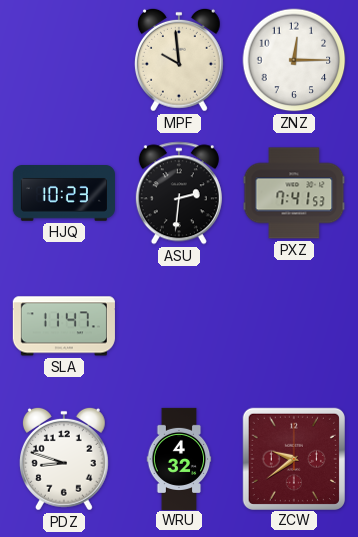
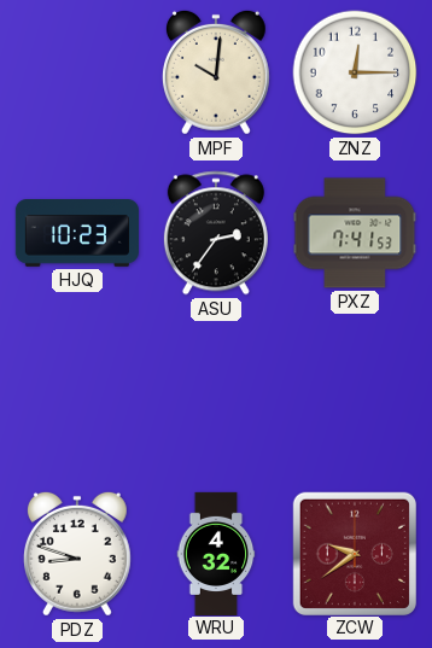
MPF: 9:59 -> 10:01
ASU: 2:31 -> 2:36
SLA: 11:47 -> none
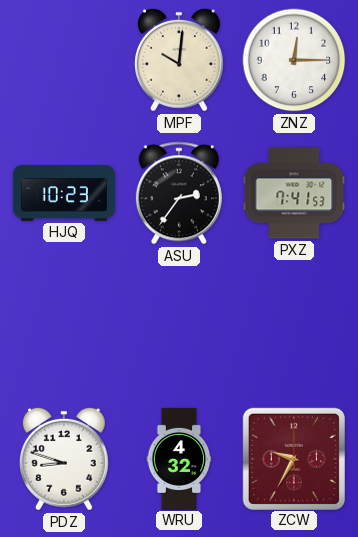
ZCW: 9:39 -> 9:35
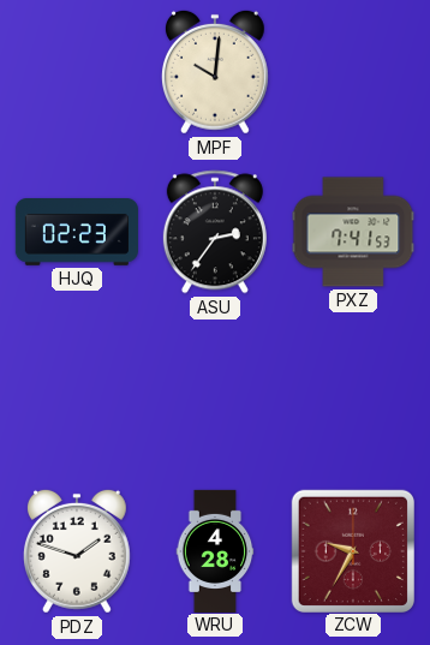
ZNZ: 12:15 -> none
HJQ: 10:23 -> 02:23
PDZ: 8:48 -> 1:48
WRU: 4:32 -> 4:28
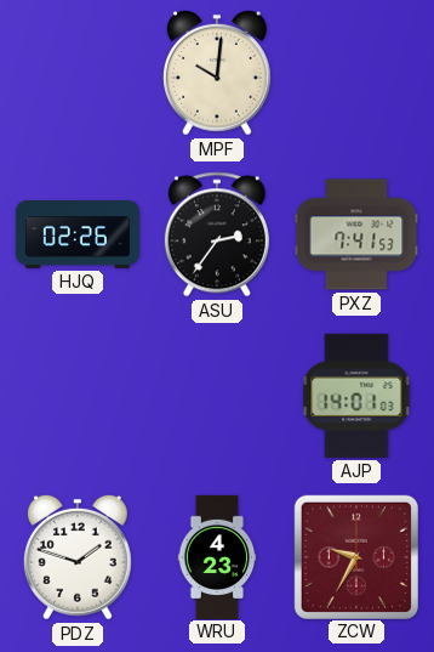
HJQ: 02:23 -> 02:26
AJP: none -> 14:01
WRU: 4:28 -> 4:23
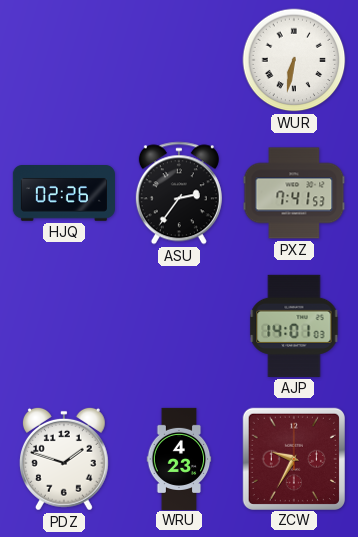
MPF: 10:01 -> none
WUR: none -> 6:32
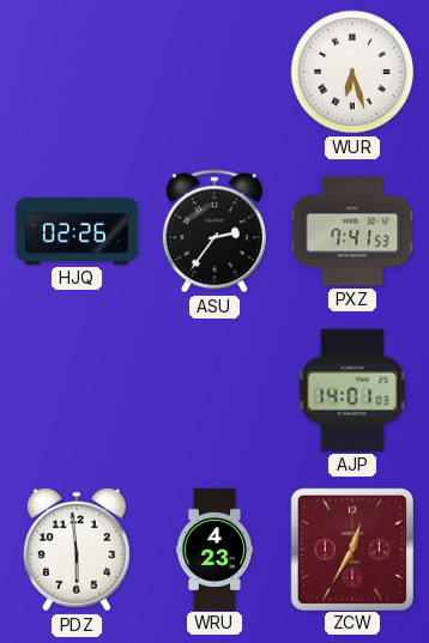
WUR: 6:32 -> 6:27
PDZ: 1:48 -> 5:59
ZCW: 9:35 -> 12:35
